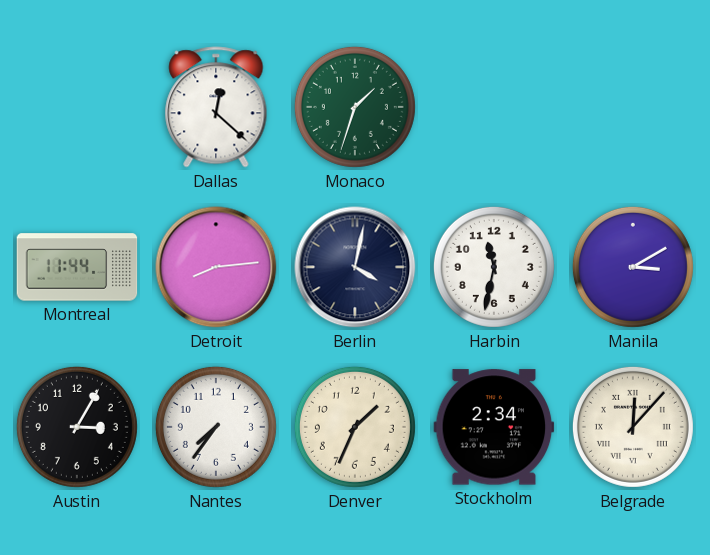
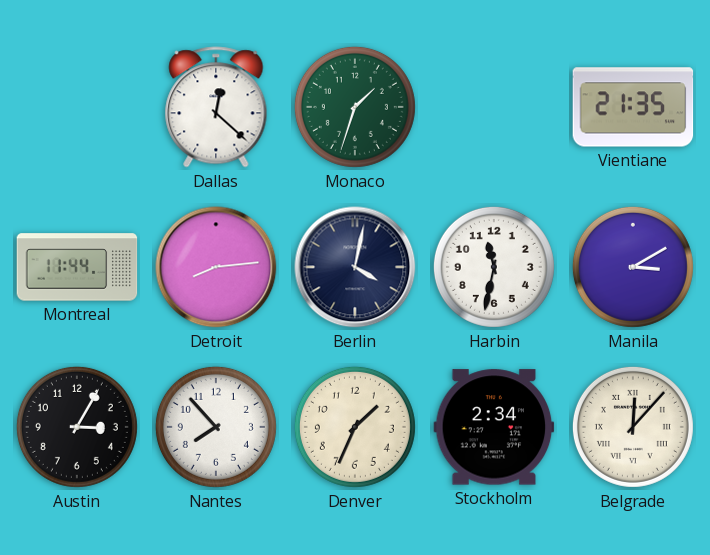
Vientiane: none -> 21:35
Nantes: 7:36 -> 7:53
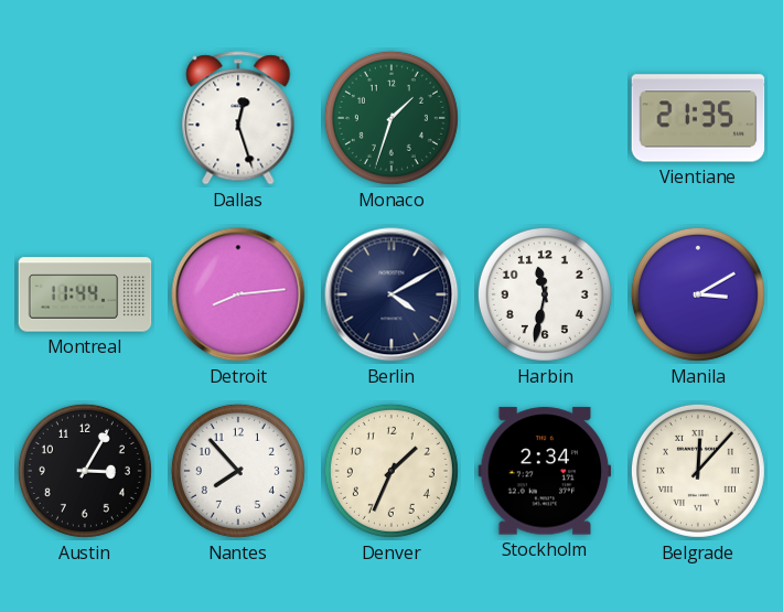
Dallas: 12:22 -> 12:27
Berlin: 4:02 -> 4:10
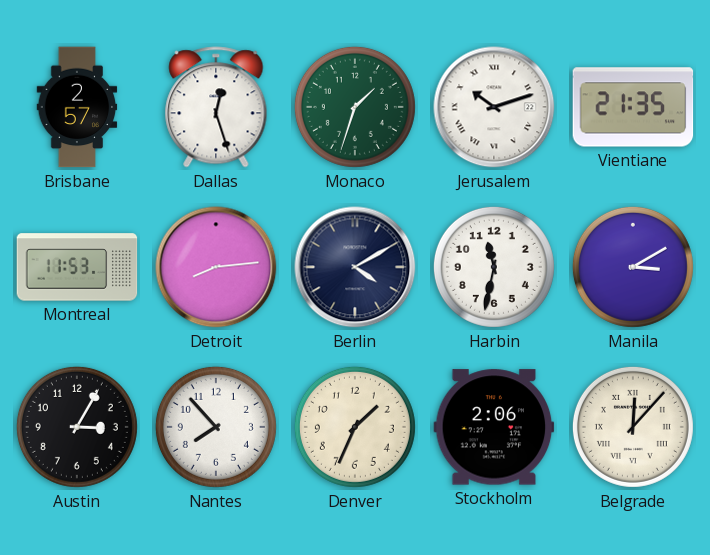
Brisbane: none -> 2:57
Jerusalem: none -> 10:12
Montreal: 11:44 -> 11:53
Stockholm: 2:34 -> 2:06
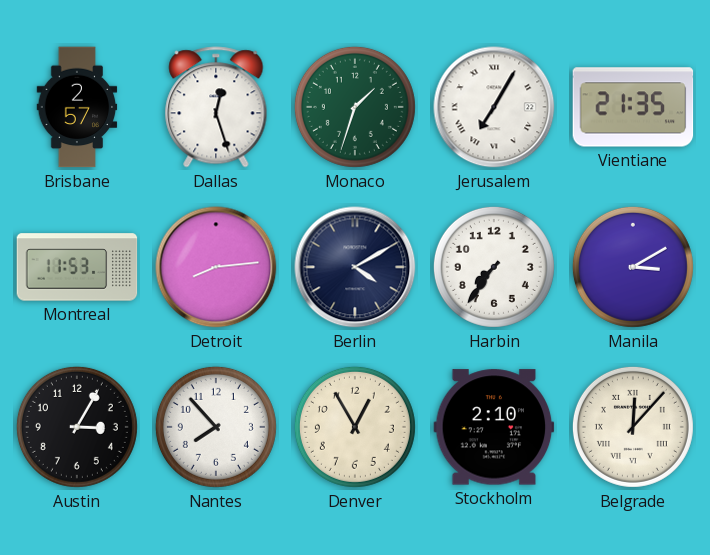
Jerusalem: 10:12 -> 7:05
Harbin: 11:32 -> 7:36
Denver: 1:34 -> 12:55
Stockholm: 2:06 -> 2:10
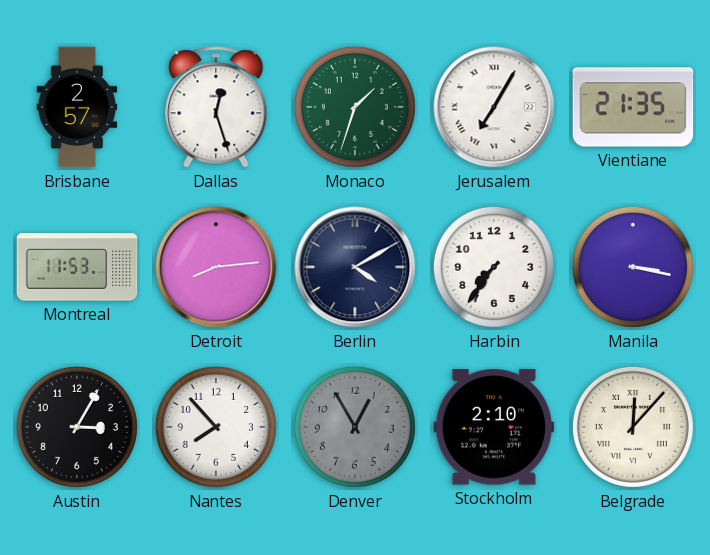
Manila: 3:10 -> 3:17
Denver dial: cream -> grey
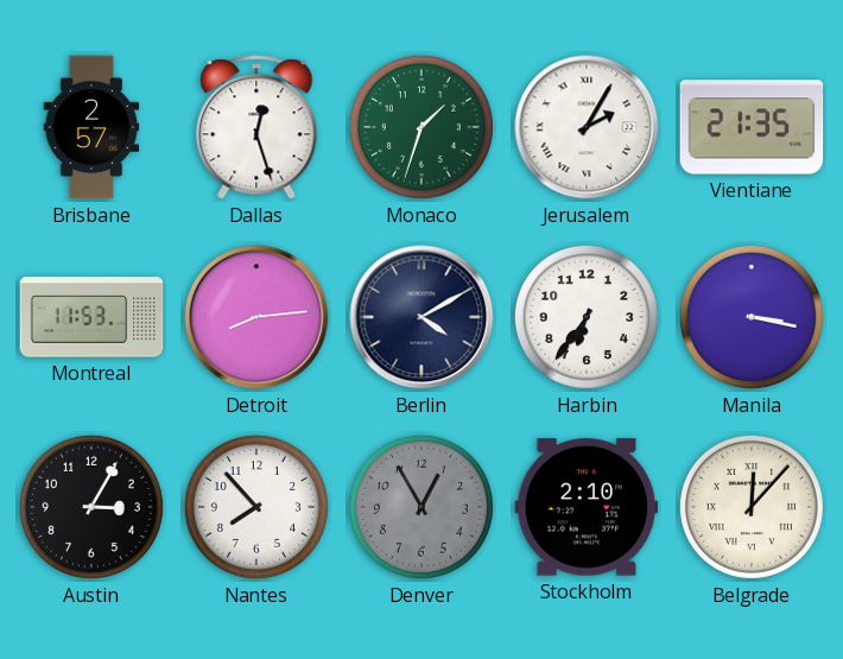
Jerusalem: 7:05 -> 2:05
Harbin: 7:36 -> 6:36
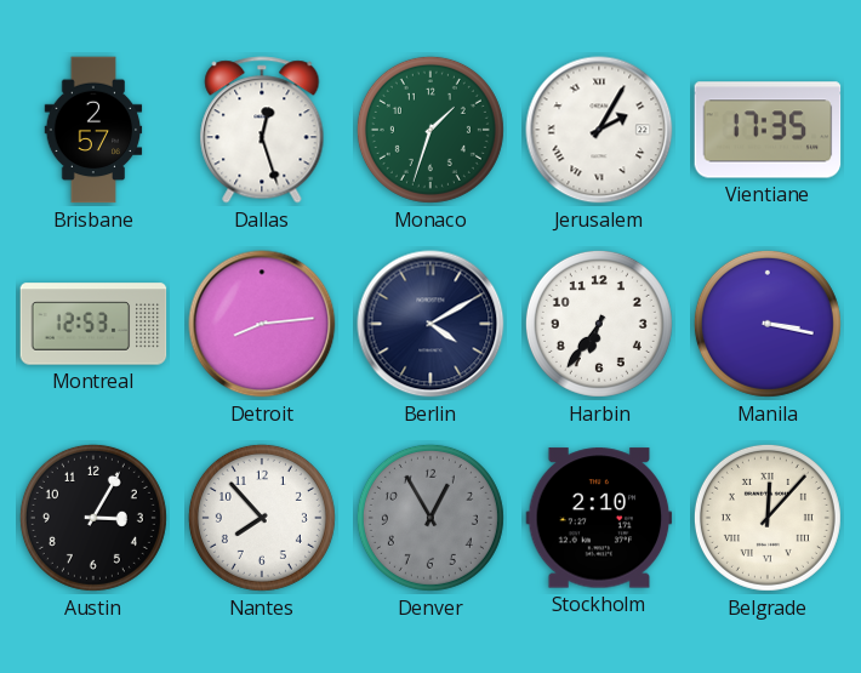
Vientiane: 21:35 -> 17:35
Montreal: 11:53 -> 12:53
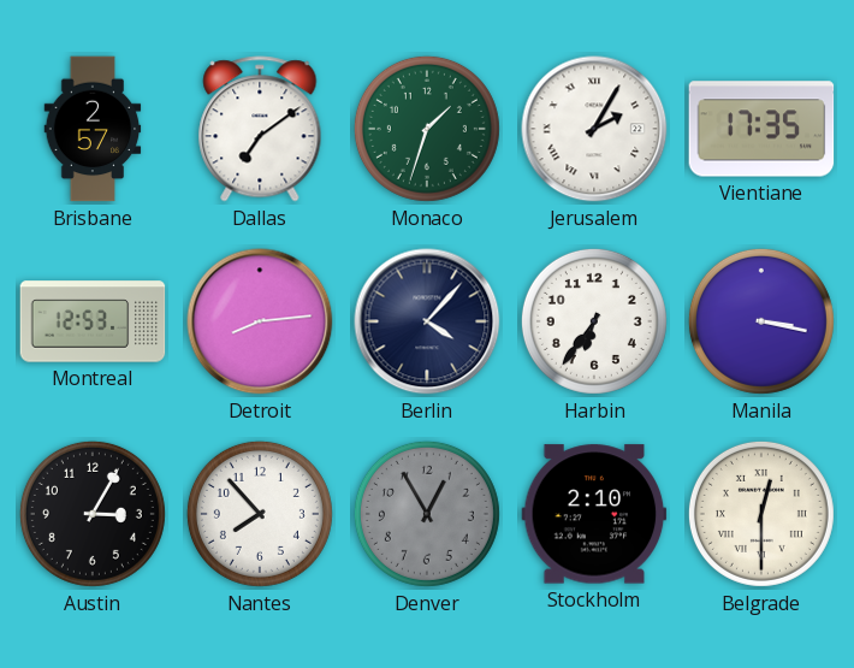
Dallas: 12:27 -> 7:09
Berlin: 4:10 -> 4:07
Belgrade: 12:07 -> 12:30
